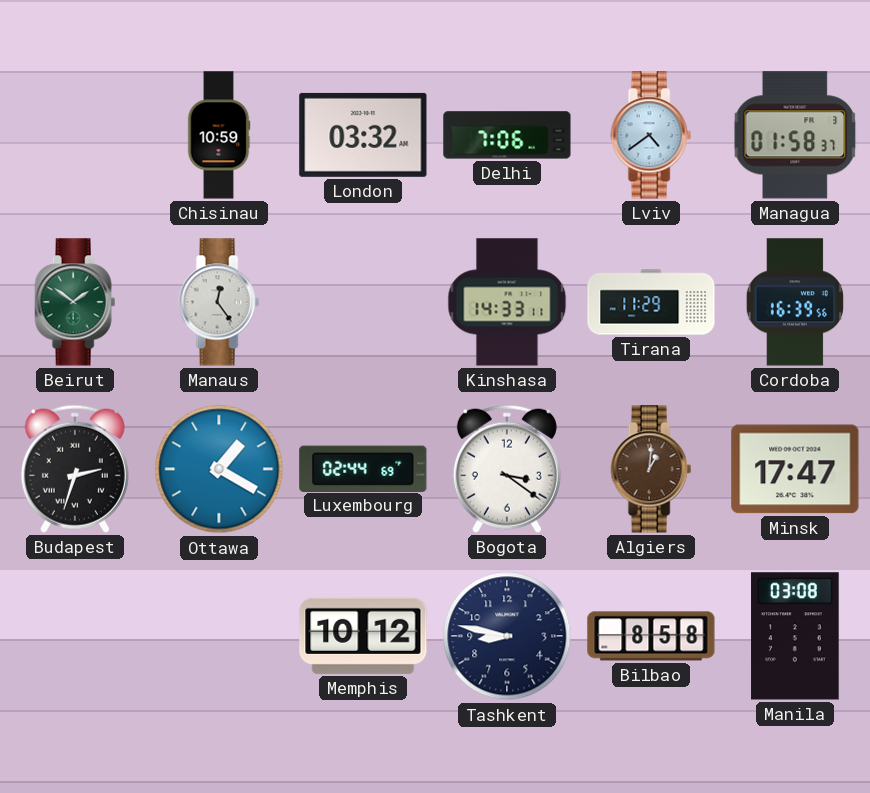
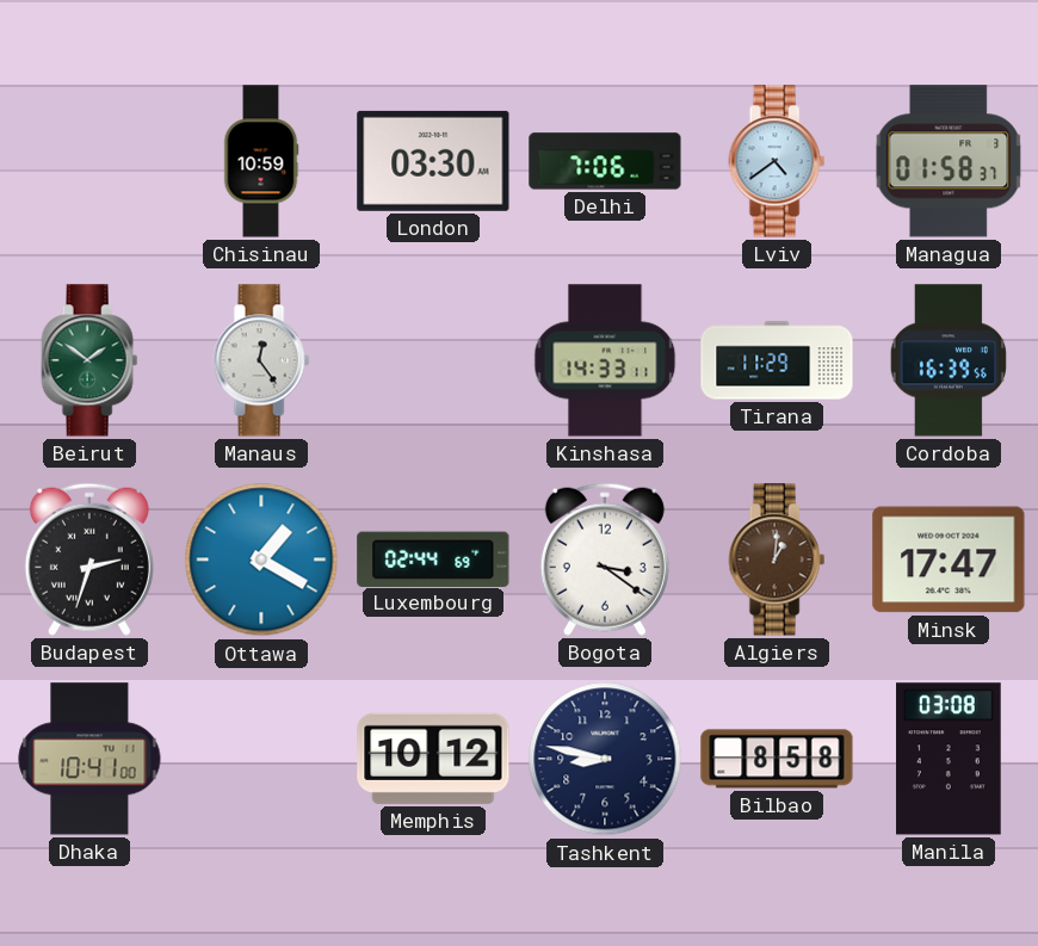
London: 03:32 -> 03:30
Dhaka: none -> 10:41
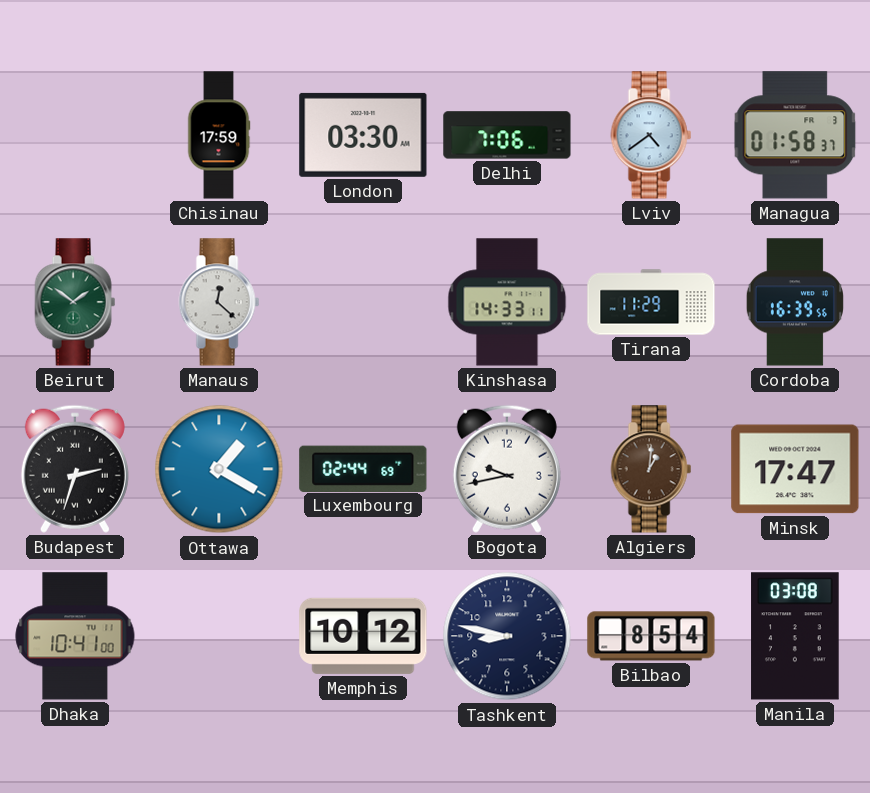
Chisinau: 10:59 -> 17:59
Manaus: 12:24 -> 12:22
Bogota: 3:21 -> 9:43
Bilbao: 8:58 -> 8:54
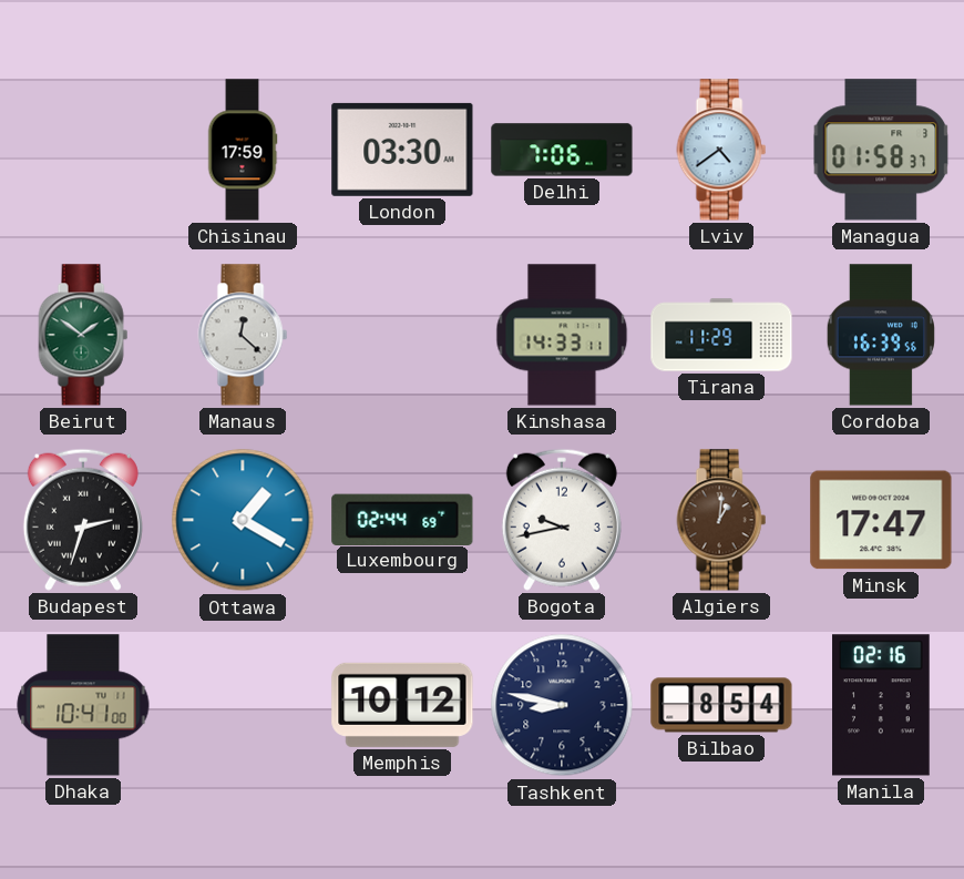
Manila: 03:08 -> 02:16
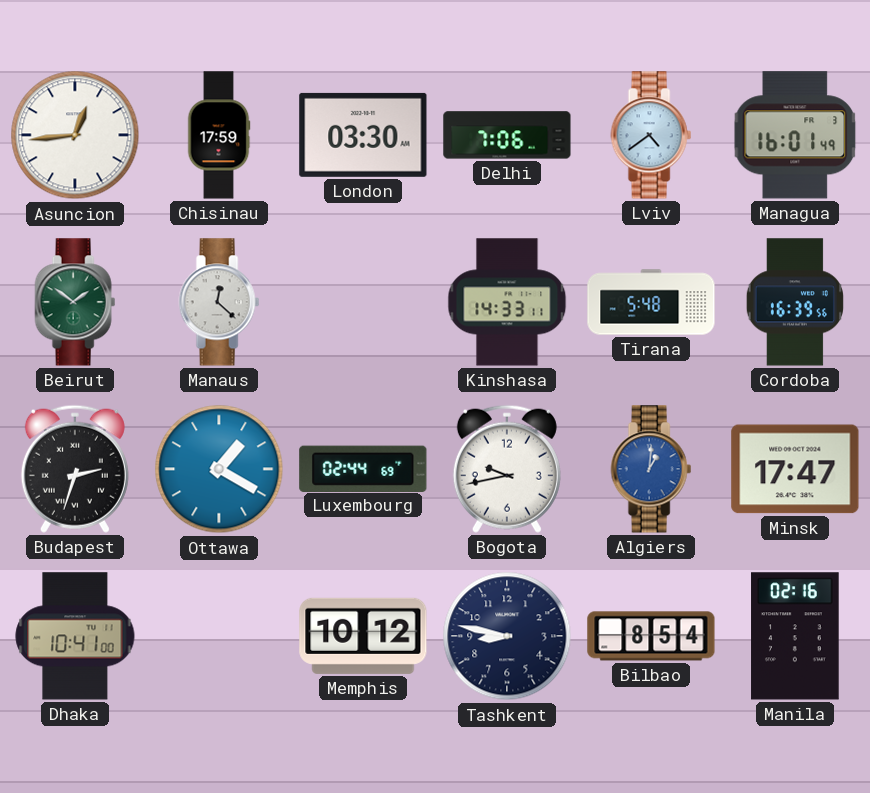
Asuncion: none -> 12:44
Managua: 01:58 -> 16:01
Tirana: 11:29 -> 5:48
Algiers dial: brown -> blue
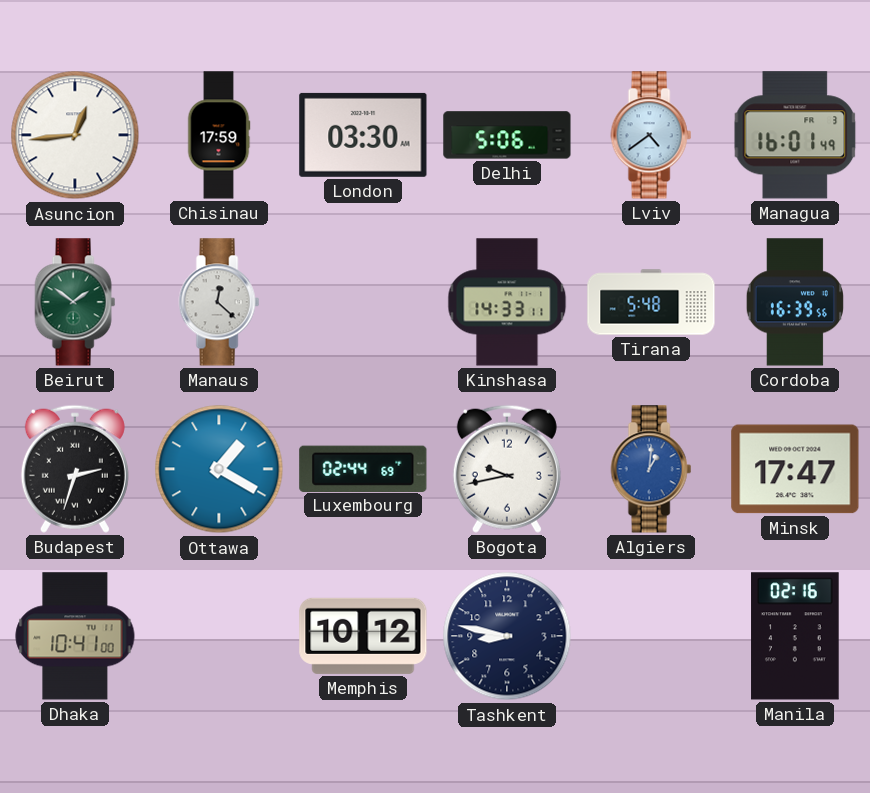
Delhi: 7:06 -> 5:06
Bilbao: 8:54 -> none
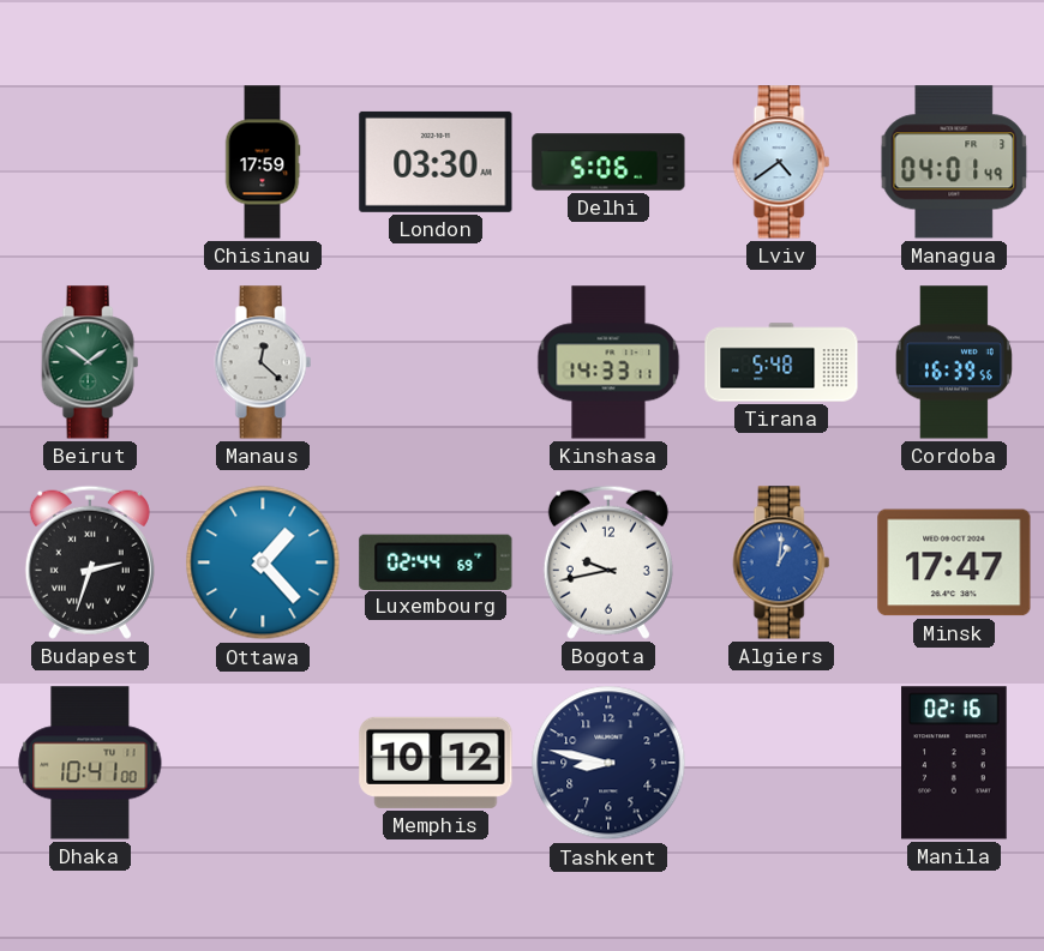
Asuncion: 12:44 -> none
Managua: 16:01 -> 04:01
Ottawa: 1:20 -> 1:23
